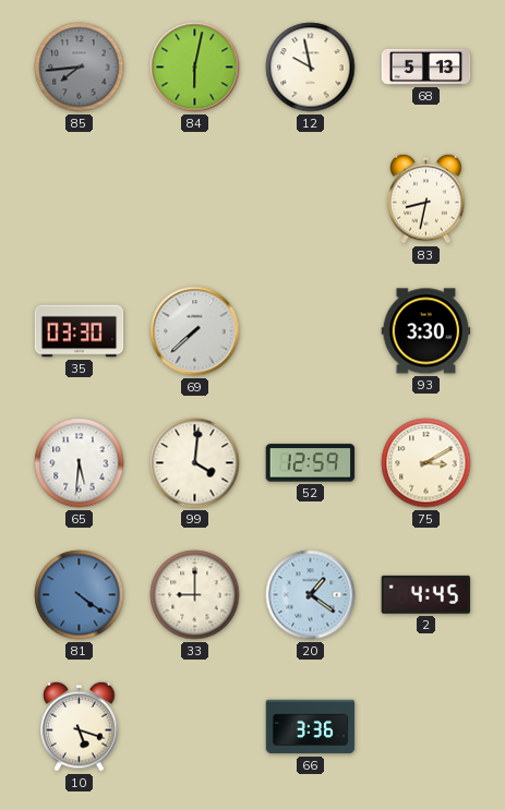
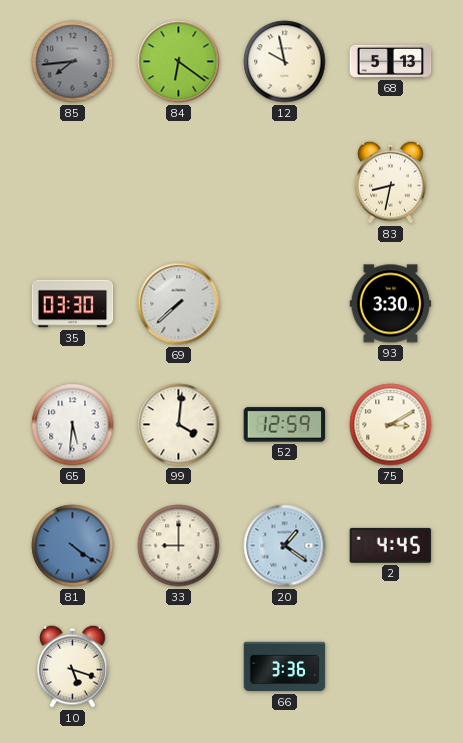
84: 6:02 -> 6:21
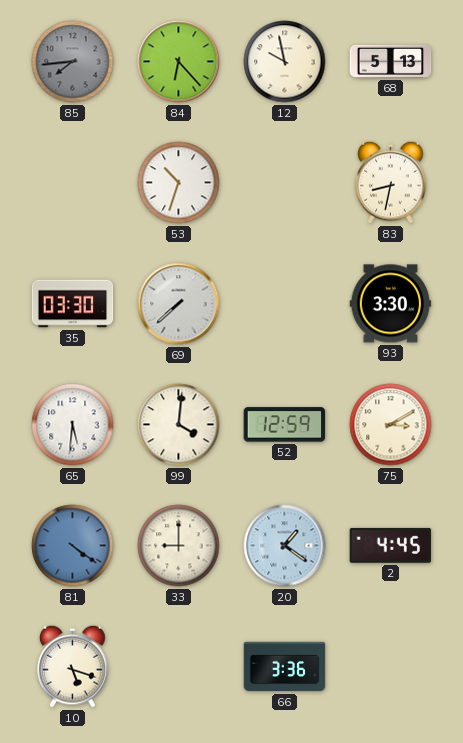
84: 6:21 -> 6:23
53: none -> 10:33
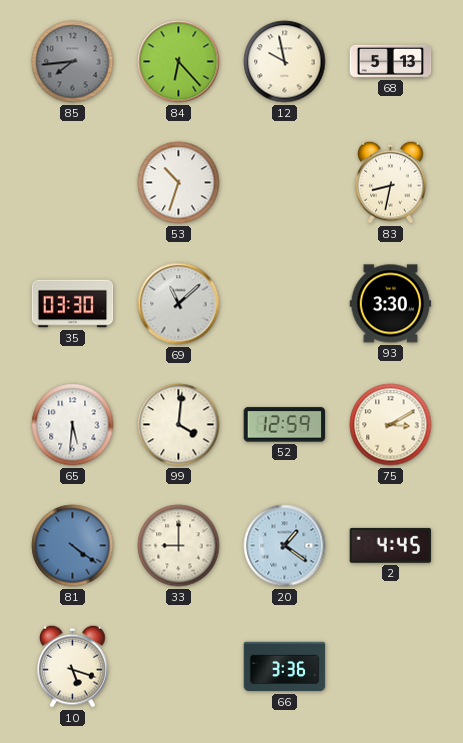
69: 7:38 -> 11:08
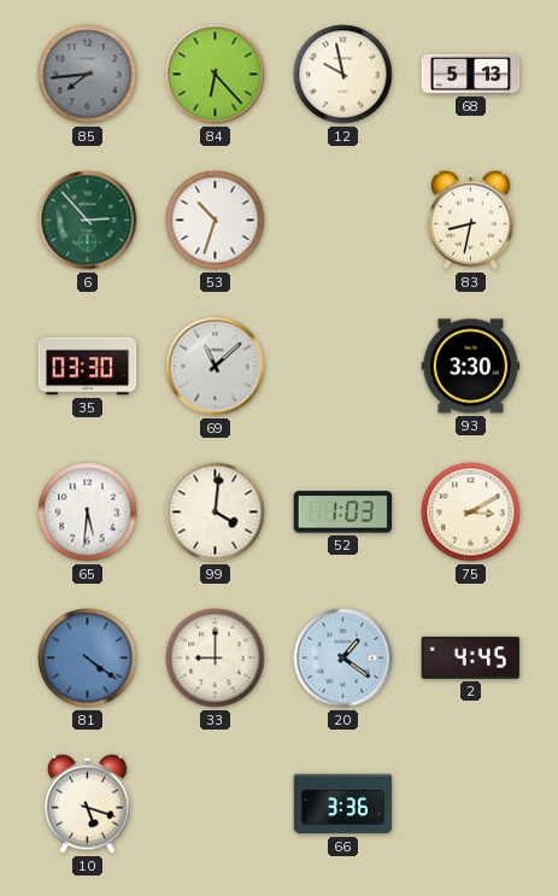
6: none -> 2:53
52: 12:59 -> 1:03
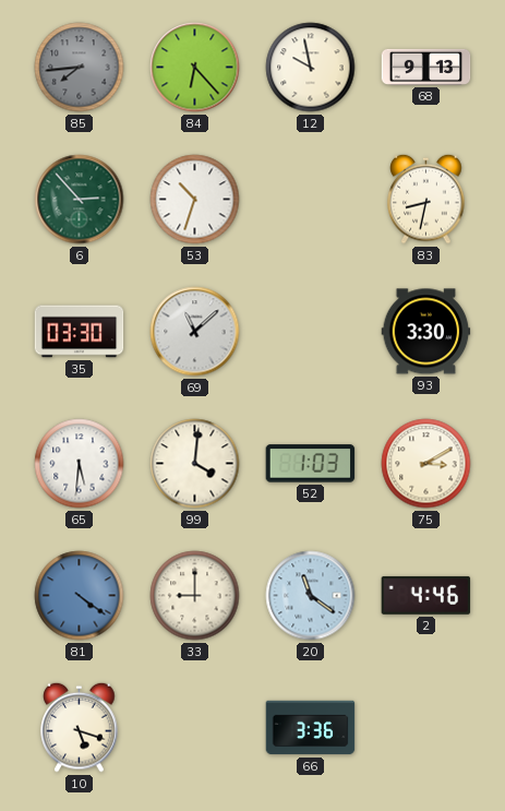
68: 5:13 -> 9:13
20: 1:21 -> 11:21
2: 4:45 -> 4:46
